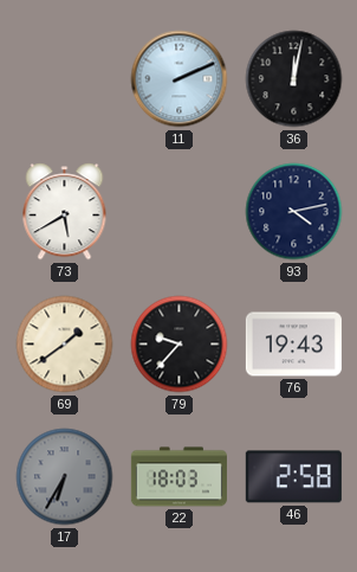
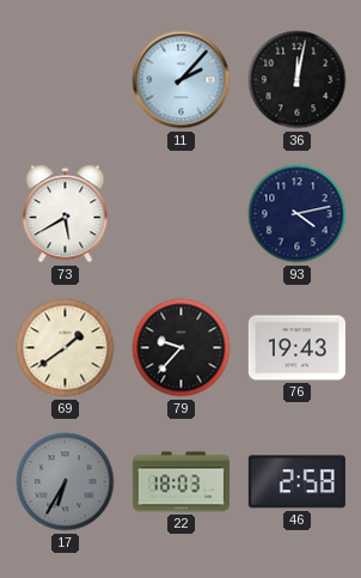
11: 2:11 -> 2:07
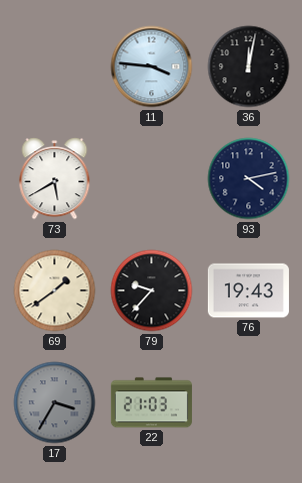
11: 2:07 -> 3:46
17: 6:35 -> 3:35
22: 18:03 -> 21:03
46: 2:58 -> none
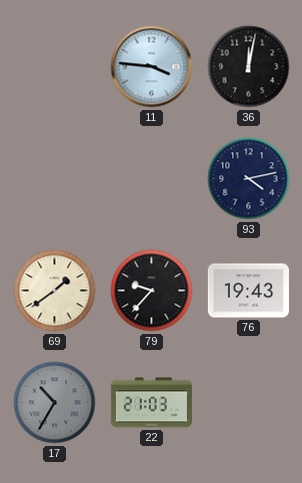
73: 5:40 -> none
17: 3:35 -> 10:35
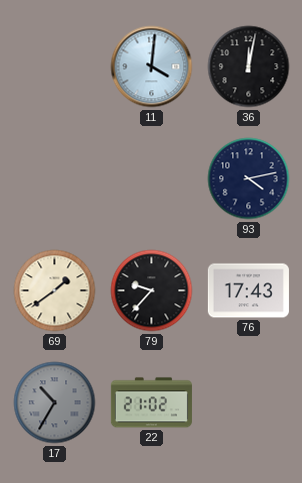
11: 3:46 -> 4:01
76: 19:43 -> 17:43
22: 21:03 -> 21:02
